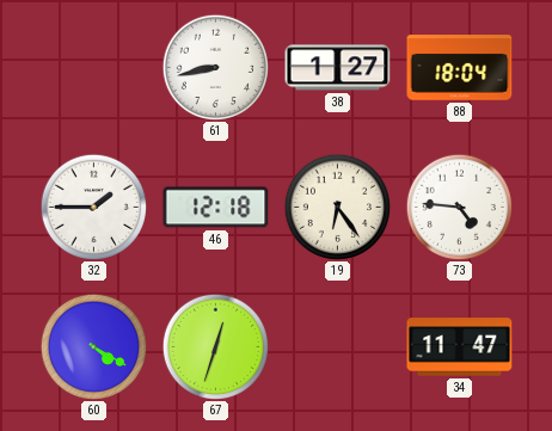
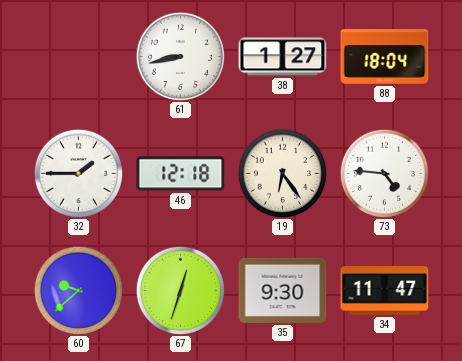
60: 4:20 -> 9:38
35: none -> 9:30
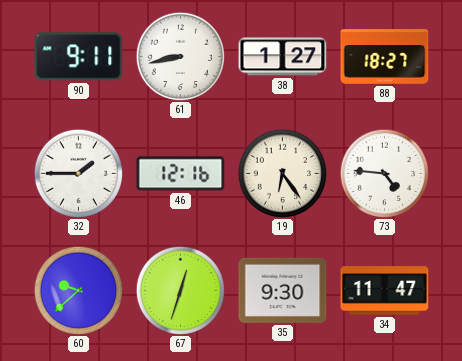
90: none -> 9:11
88: 18:04 -> 18:27
46: 12:18 -> 12:16
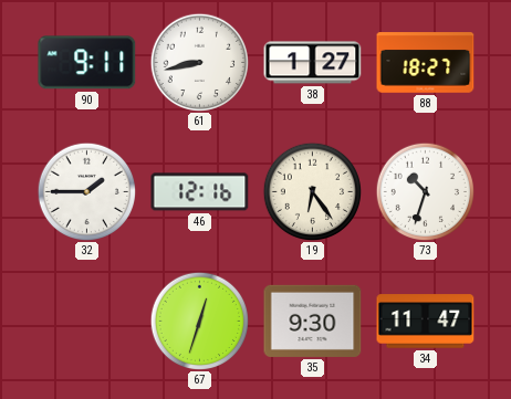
73: 4:46 -> 10:33
60: 9:38 -> none
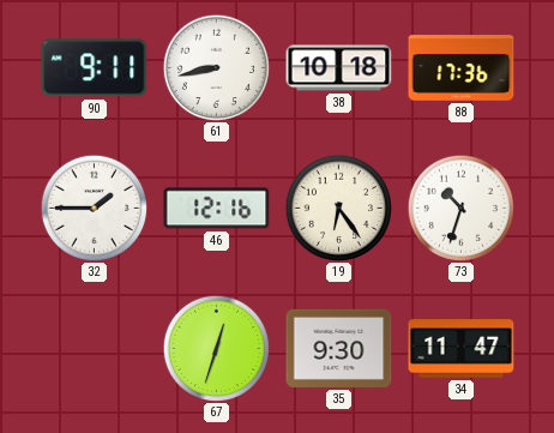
38: 1:27 -> 10:18
88: 18:27 -> 17:36
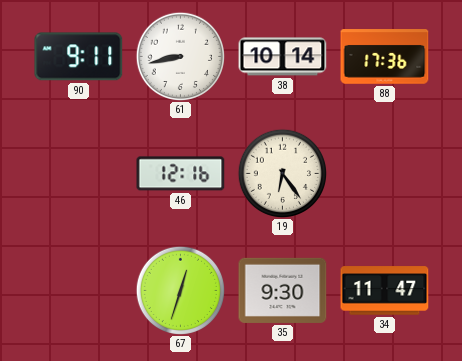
38: 10:18 -> 10:14
32: 1:45 -> none
73: 10:33 -> none
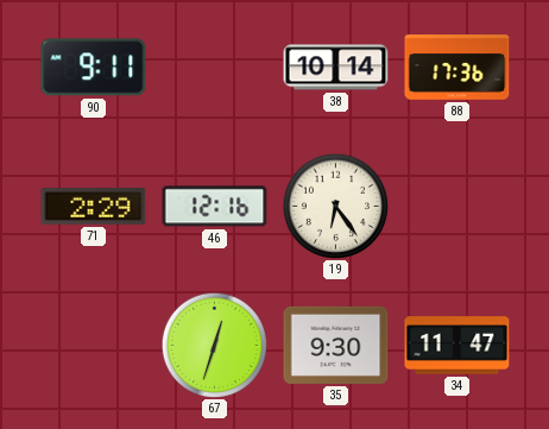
61: 8:43 -> none
71: none -> 2:29
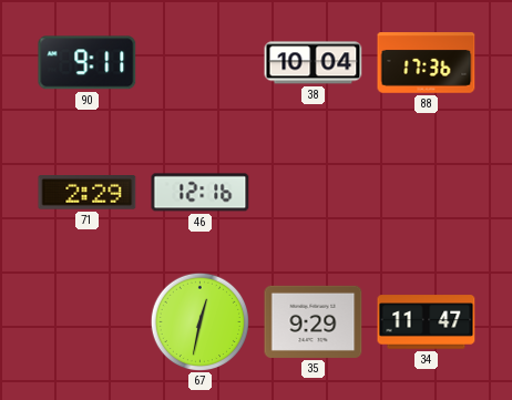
38: 10:14 -> 10:04
19: 6:24 -> none
67: 12:33 -> 12:32
35: 9:30 -> 9:29
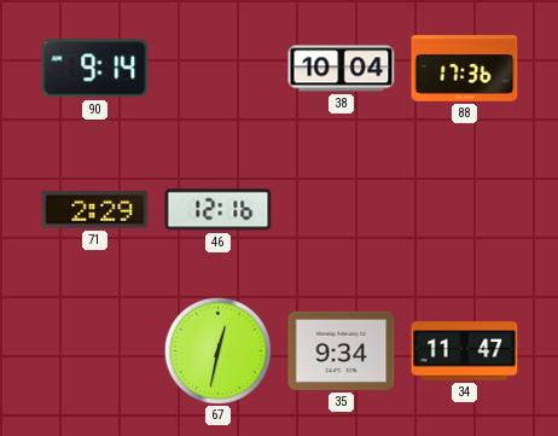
90: 9:11 -> 9:14
35: 9:29 -> 9:34
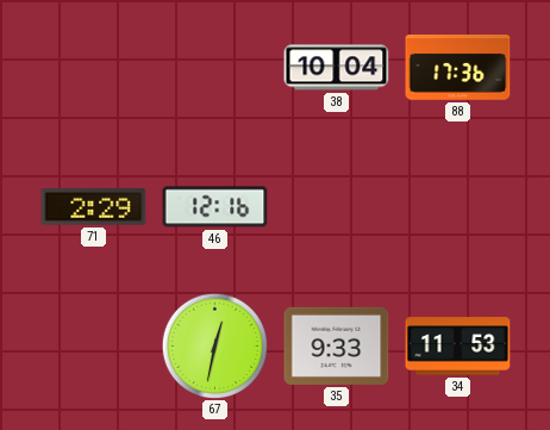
90: 9:14 -> none
35: 9:34 -> 9:33
34: 11:47 -> 11:53
